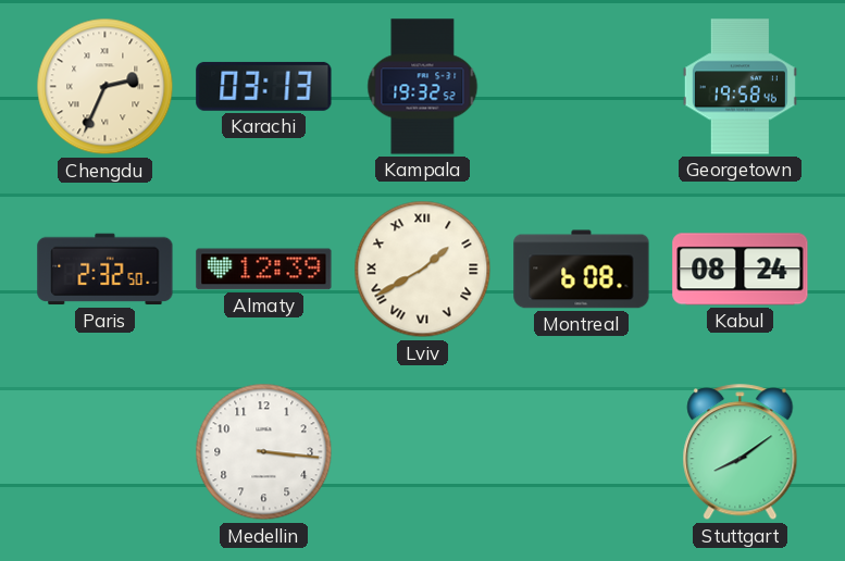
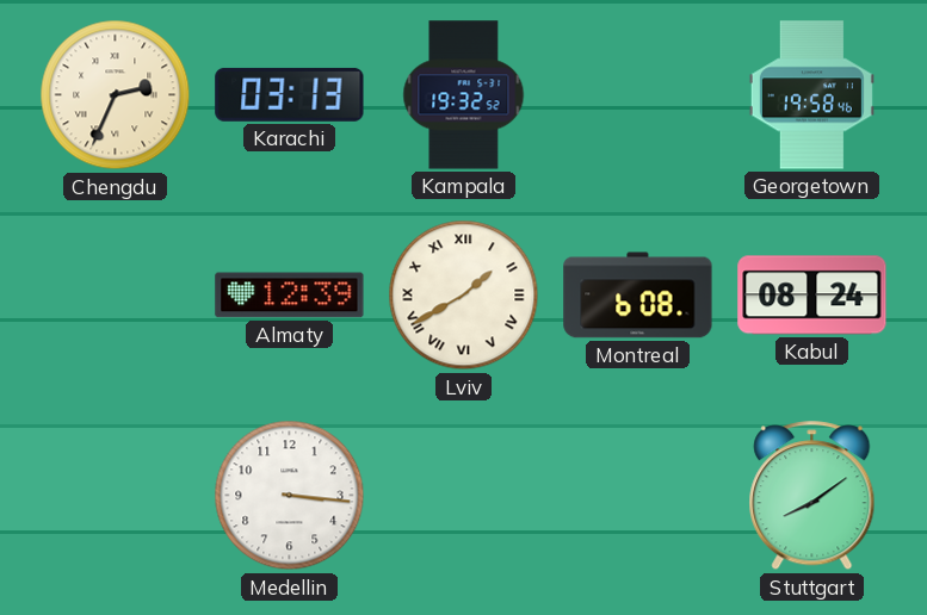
Paris: 2:32 -> none
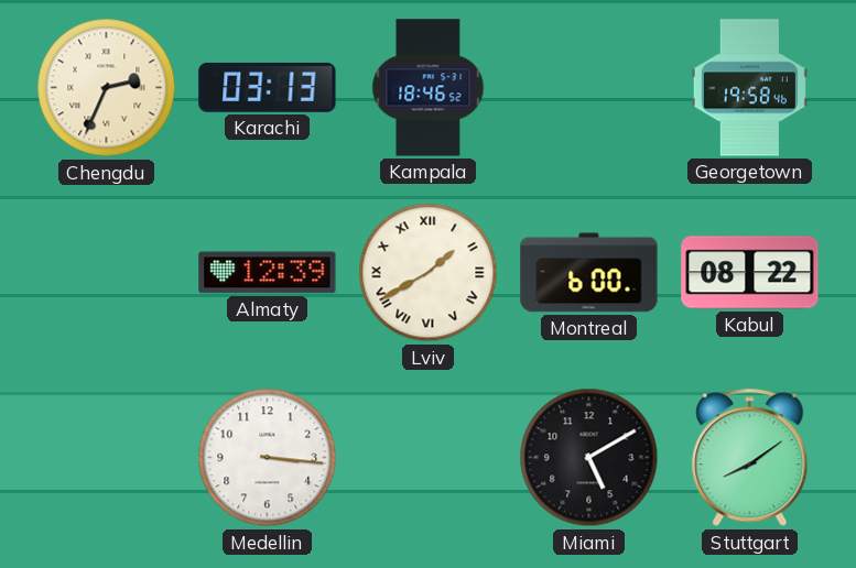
Kampala: 19:32 -> 18:46
Montreal: 6:08 -> 6:00
Kabul: 08:24 -> 08:22
Miami: none -> 5:10
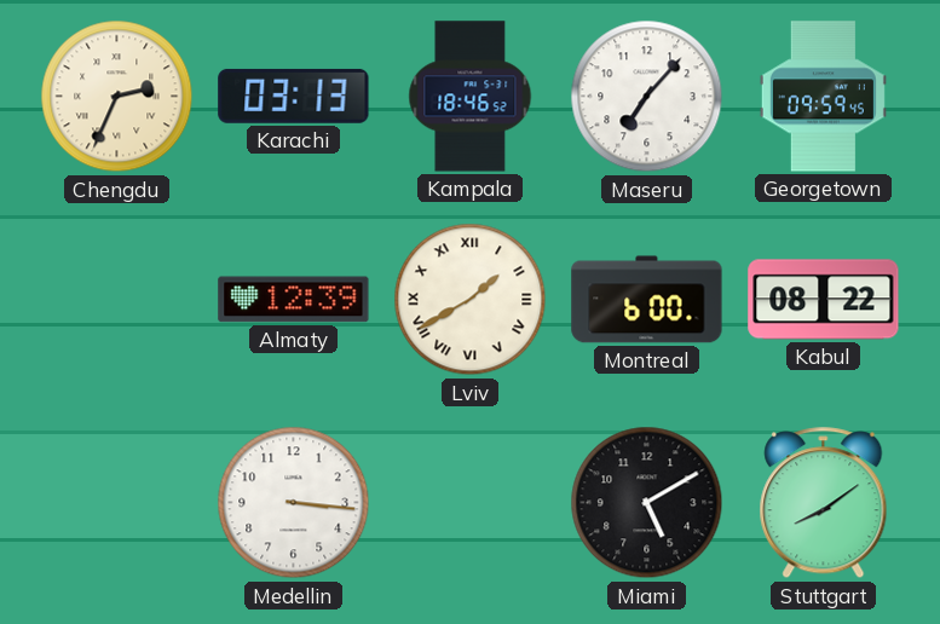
Maseru: none -> 7:07
Georgetown: 19:58 -> 09:59
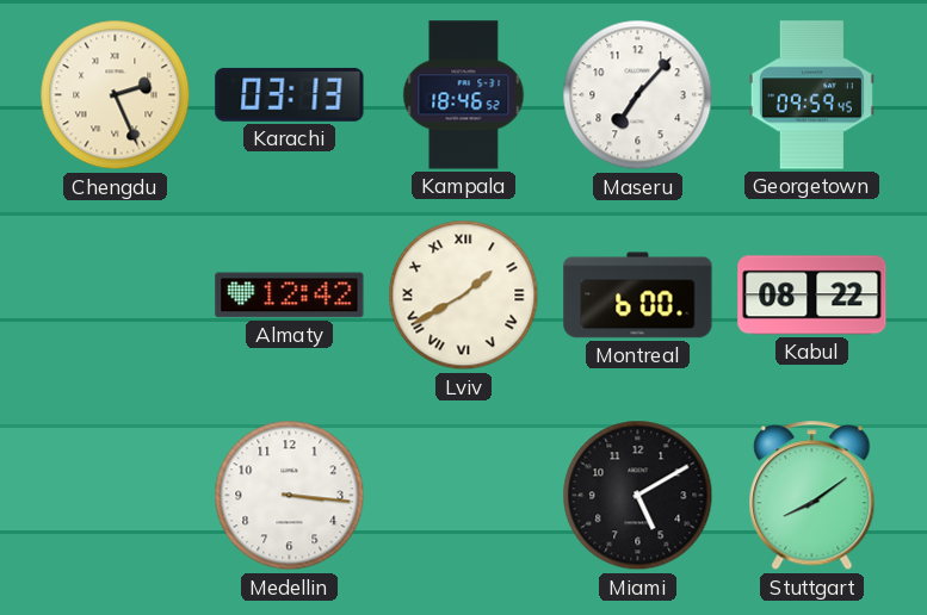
Chengdu: 2:34 -> 2:26
Almaty: 12:39 -> 12:42
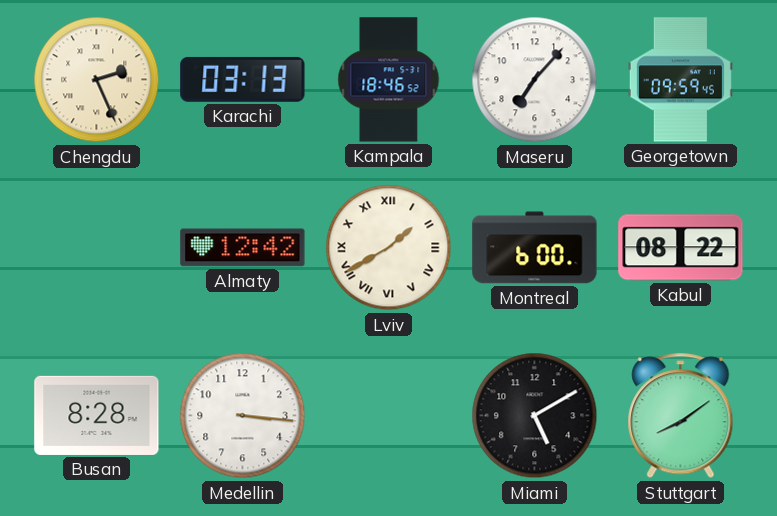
Busan: none -> 8:28
